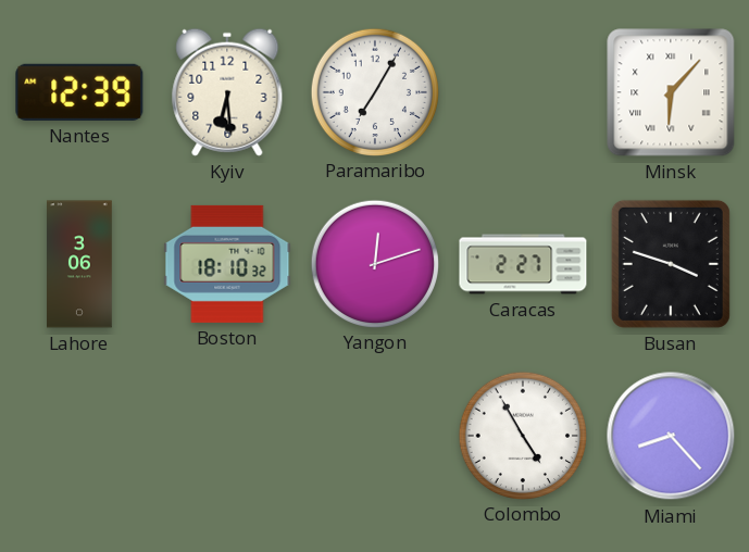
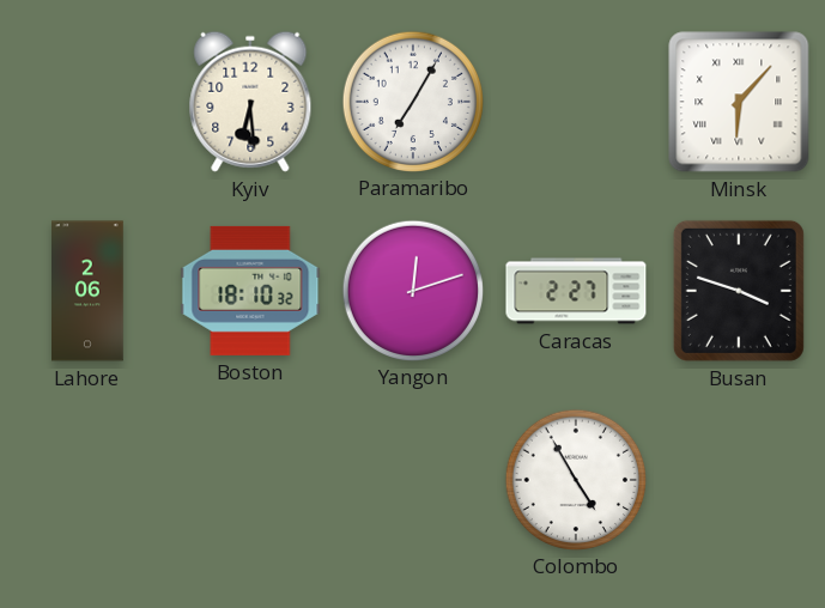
Nantes: 12:39 -> none
Lahore: 3:06 -> 2:06
Miami: 8:23 -> none
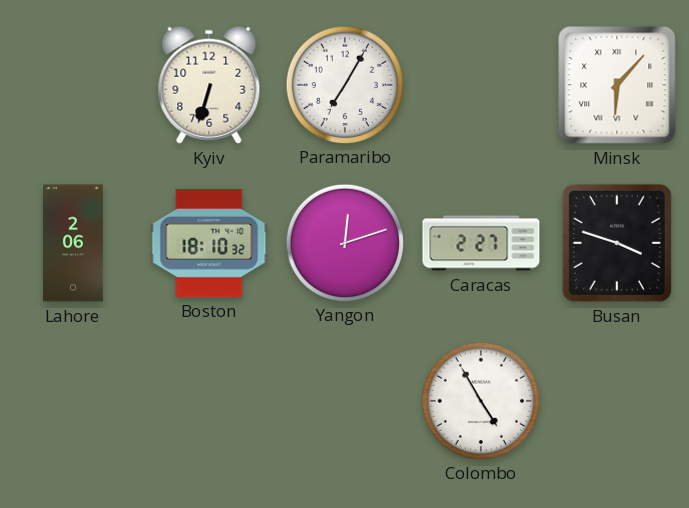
Kyiv: 6:29 -> 6:33
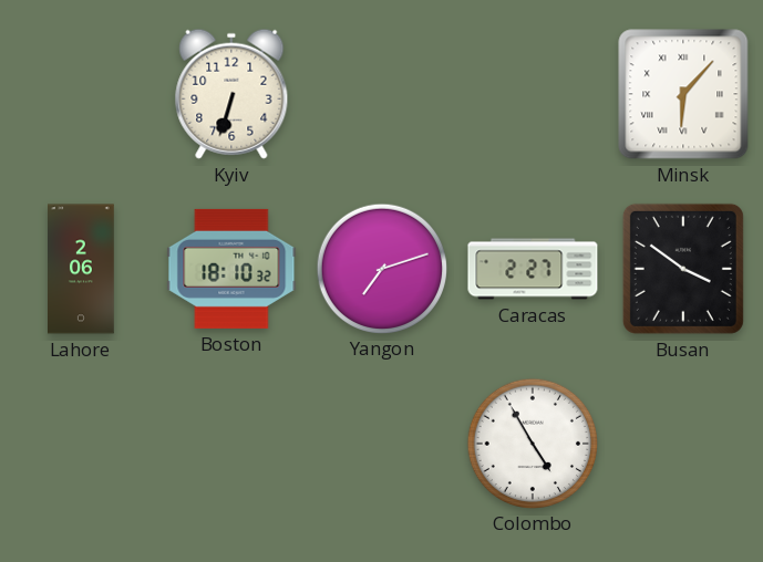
Paramaribo: 7:05 -> none
Yangon: 12:12 -> 7:12
Busan: 3:48 -> 3:51
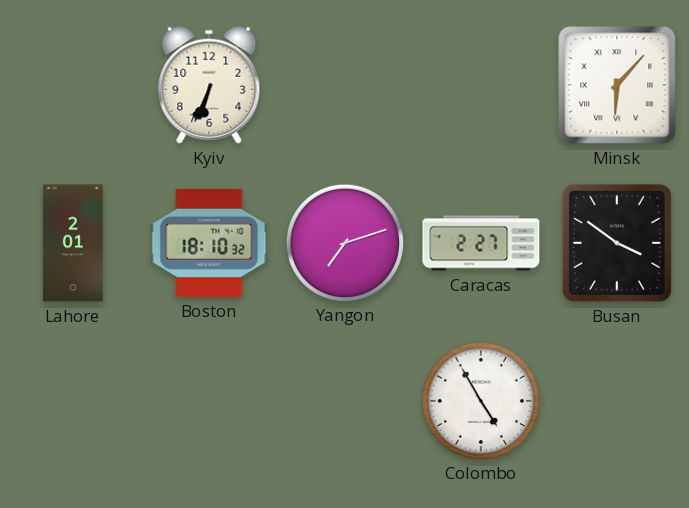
Kyiv: 6:33 -> 6:34
Lahore: 2:06 -> 2:01
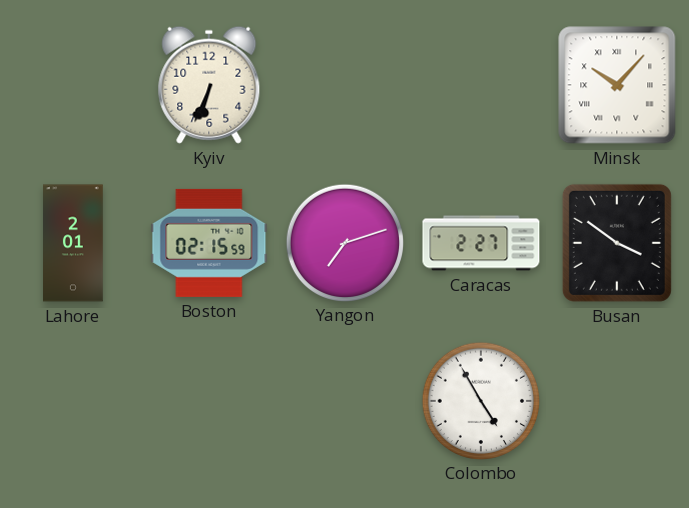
Minsk: 6:07 -> 10:07
Boston: 18:10 -> 02:15
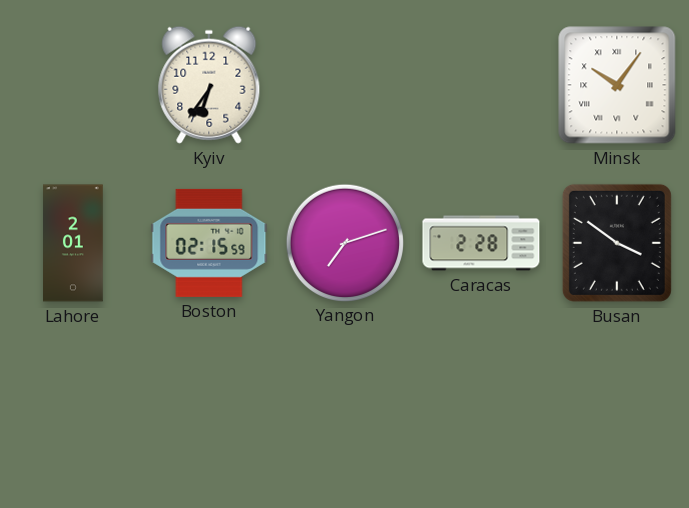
Kyiv: 6:34 -> 6:36
Minsk: 10:07 -> 10:06
Caracas: 2:27 -> 2:28
Colombo: 4:55 -> none
